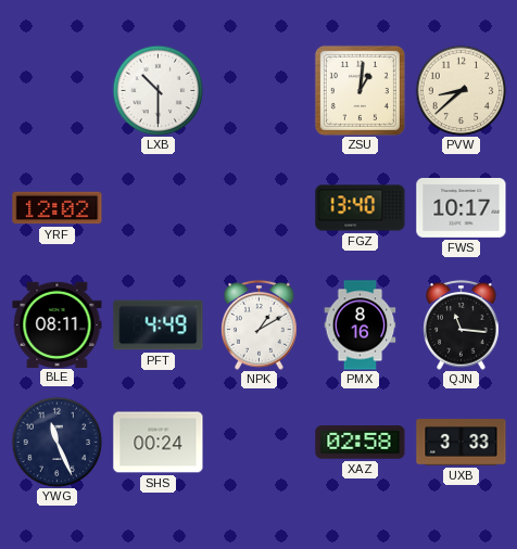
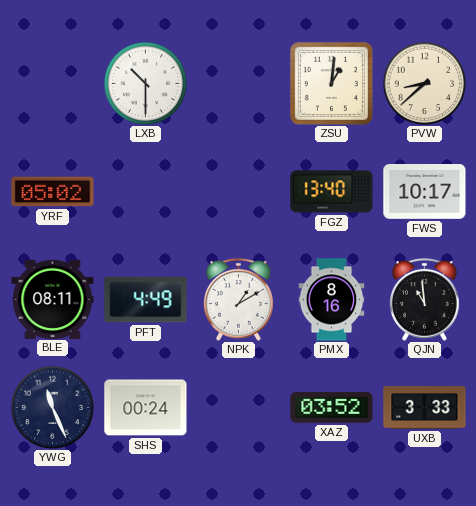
YRF: 12:02 -> 05:02
QJN: 11:16 -> 10:59
XAZ: 02:58 -> 03:52
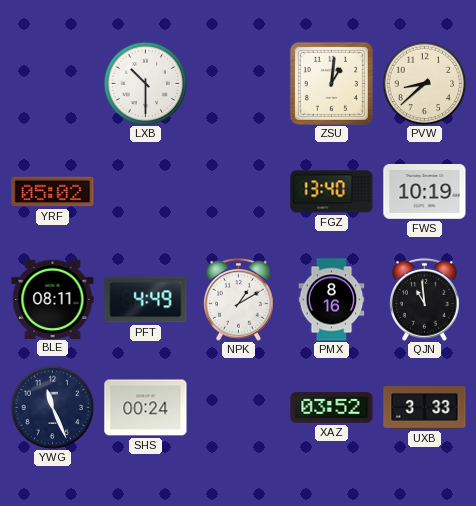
FWS: 10:17 -> 10:19
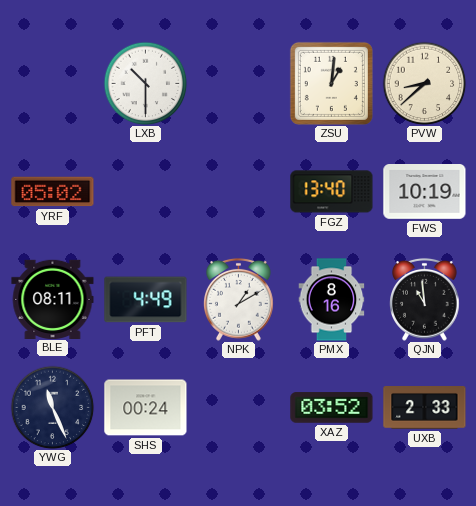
UXB: 3:33 -> 2:33
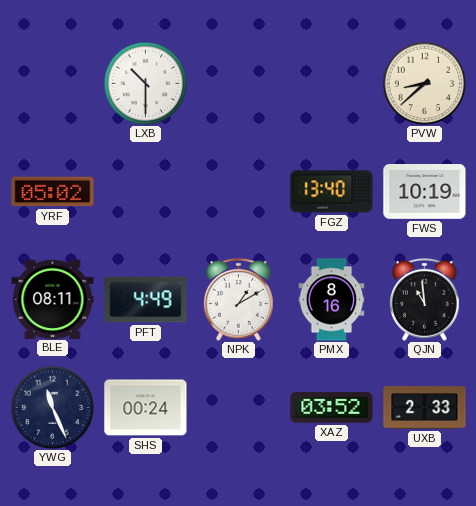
ZSU: 1:01 -> none
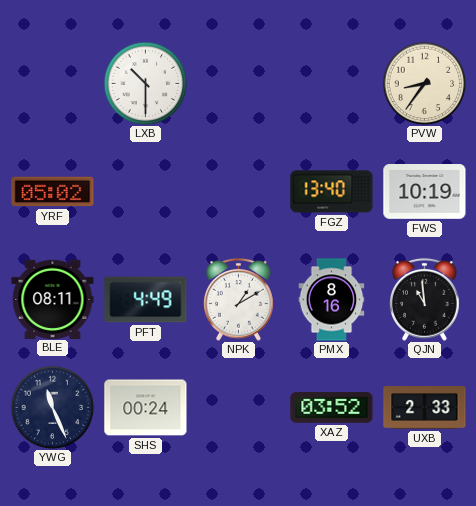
PVW: 8:38 -> 8:36
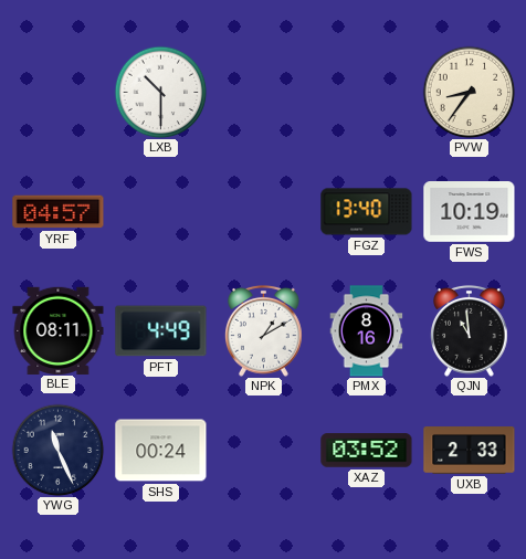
YRF: 05:02 -> 04:57
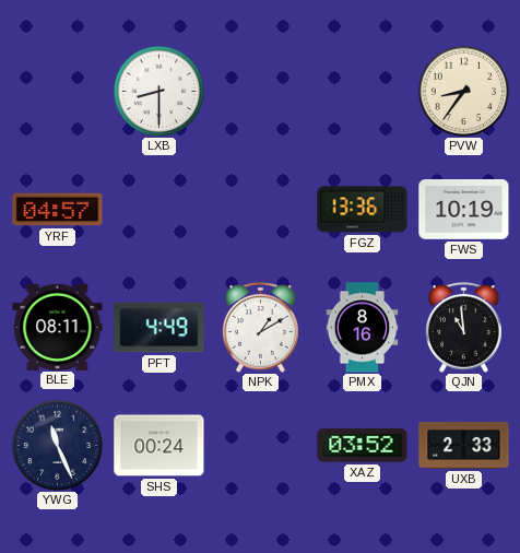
LXB: 10:30 -> 8:30
FGZ: 13:40 -> 13:36
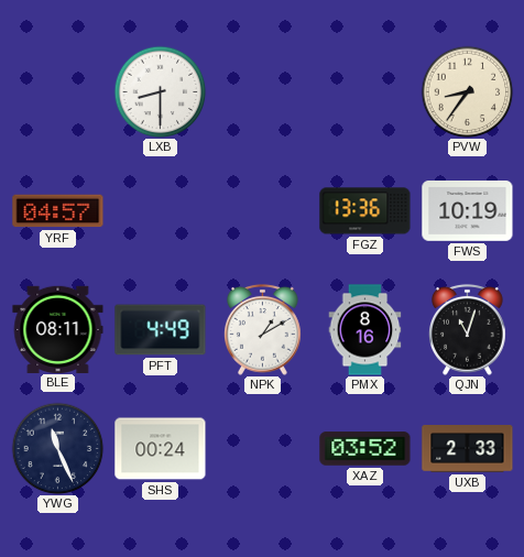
QJN: 10:59 -> 11:03
